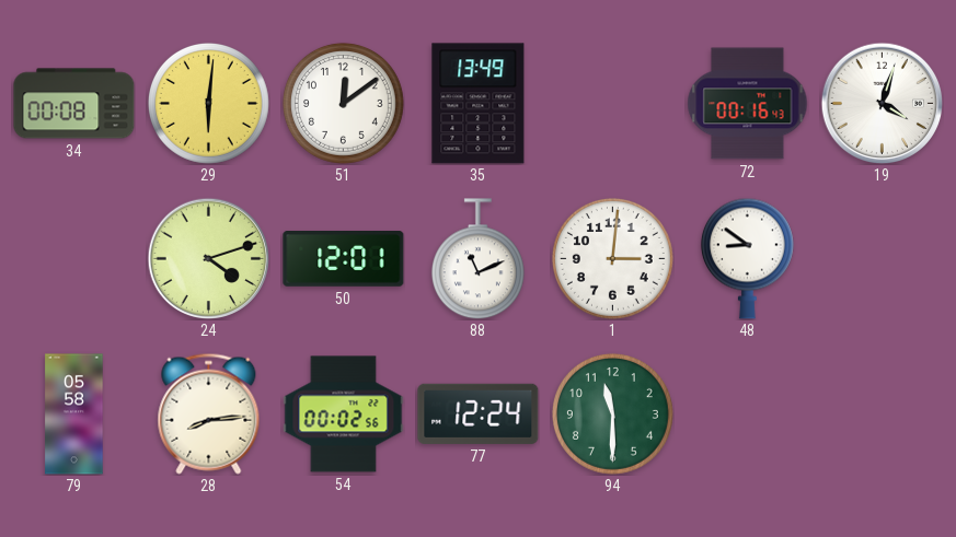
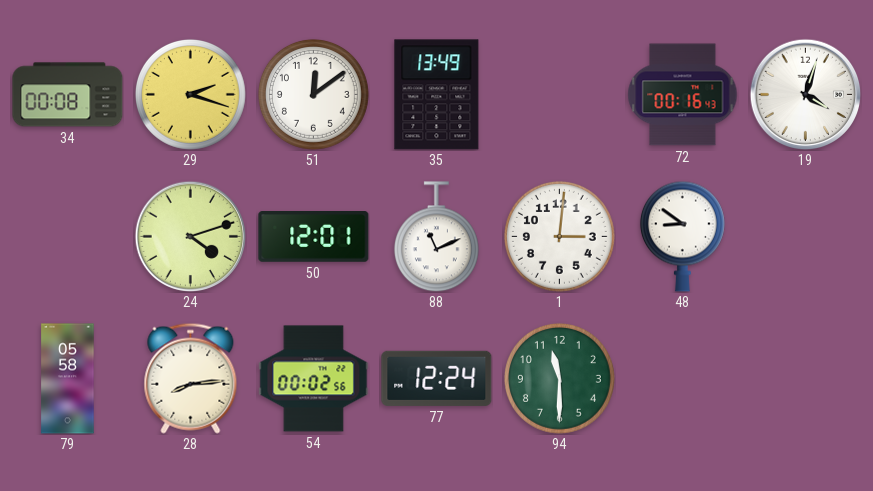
29: 6:01 -> 2:18
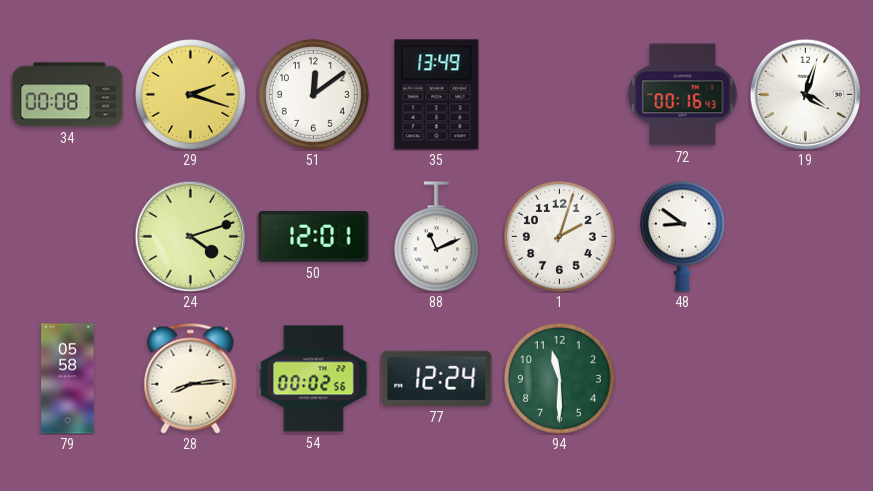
1: 3:01 -> 2:03
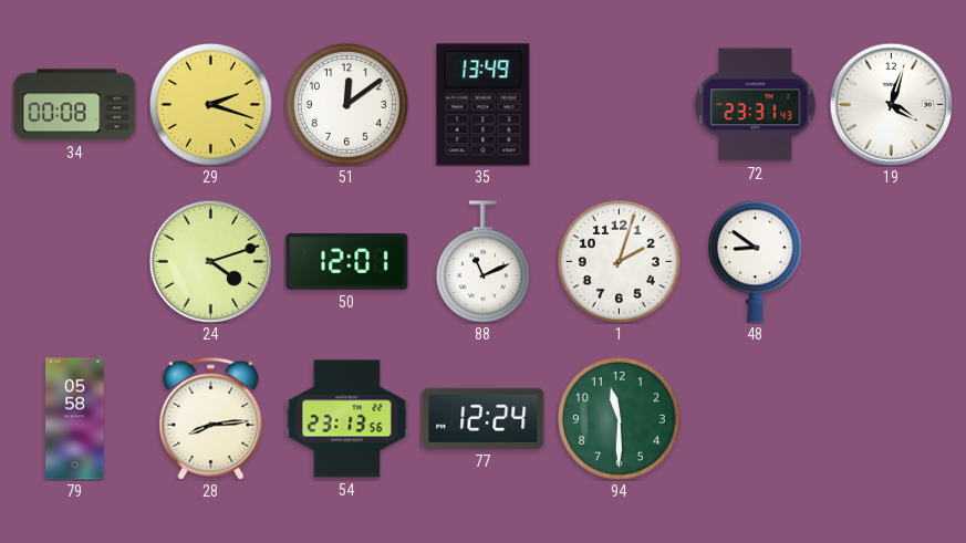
72: 00:16 -> 23:31
54: 00:02 -> 23:13
